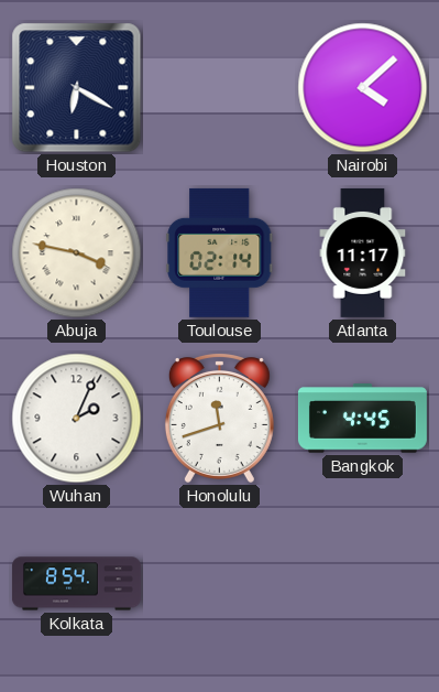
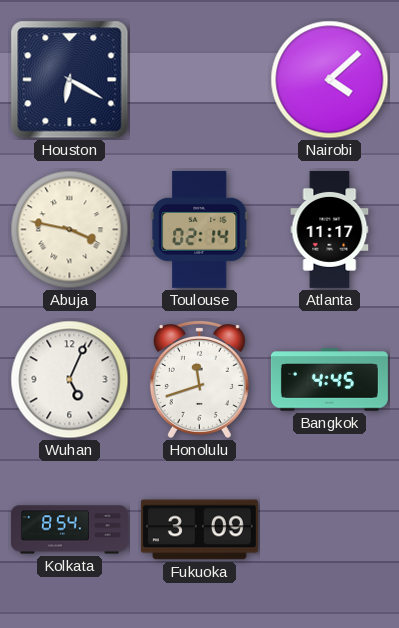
Wuhan: 2:04 -> 5:04
Fukuoka: none -> 3:09
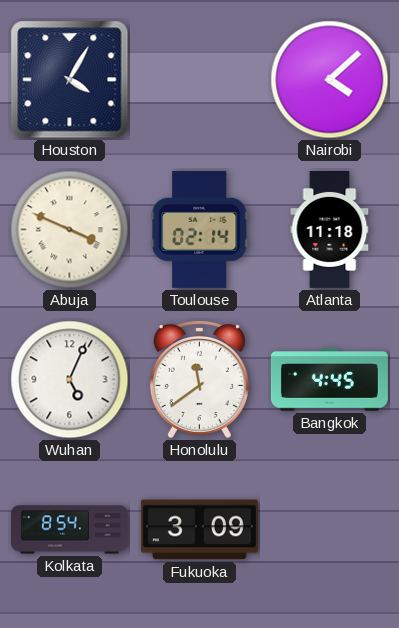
Houston: 6:20 -> 4:05
Abuja: 3:47 -> 3:49
Atlanta: 11:17 -> 11:18
Honolulu: 11:42 -> 11:39
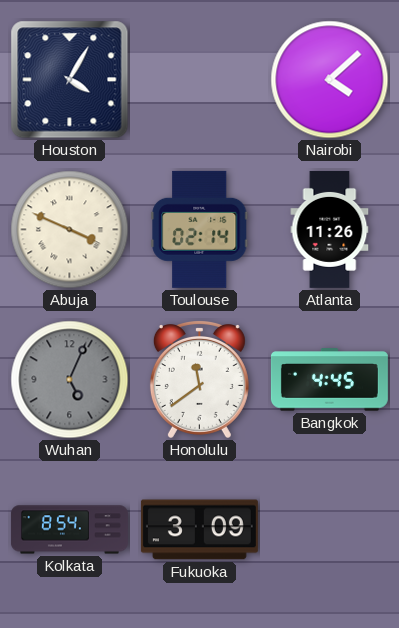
Atlanta: 11:18 -> 11:26
Wuhan dial: white -> grey
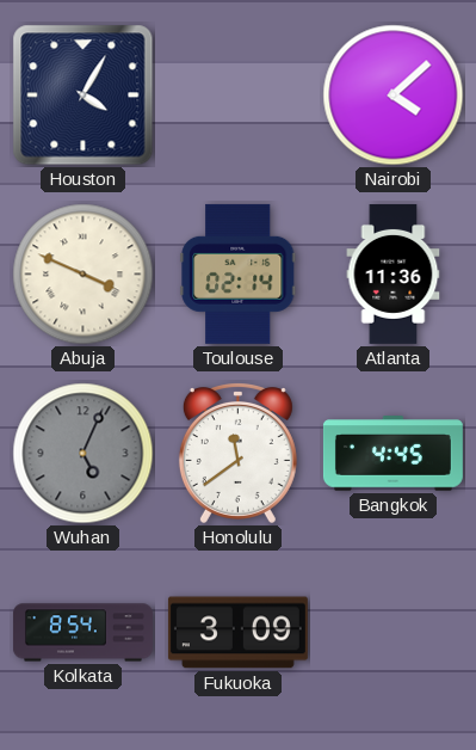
Atlanta: 11:26 -> 11:36
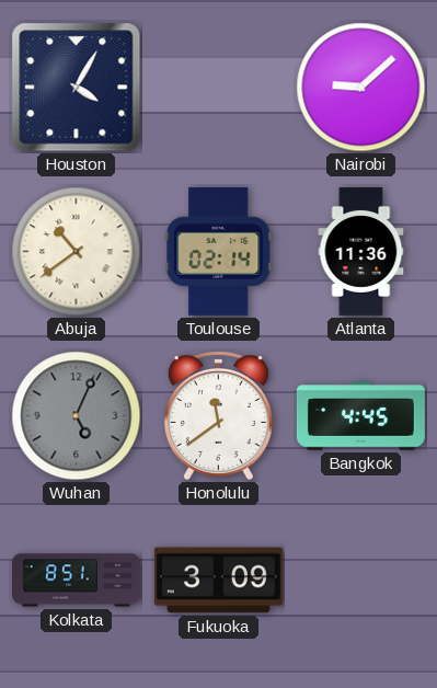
Nairobi: 4:08 -> 9:08
Abuja: 3:49 -> 10:39
Kolkata: 8:54 -> 8:51
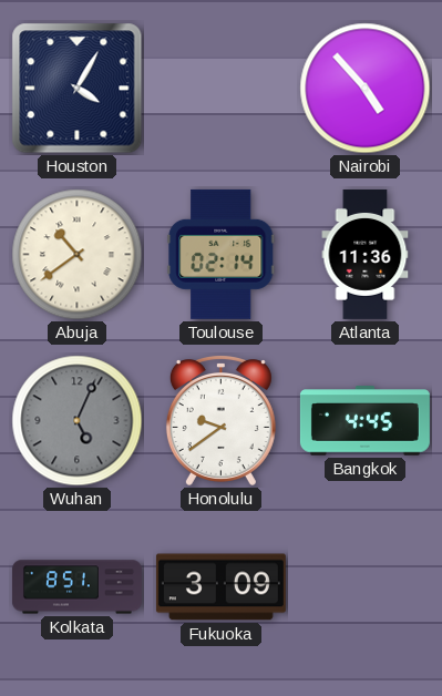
Nairobi: 9:08 -> 4:53
Honolulu: 11:39 -> 9:39
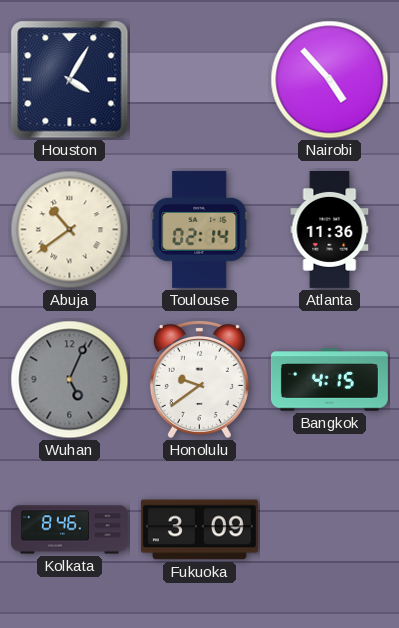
Bangkok: 4:45 -> 4:15
Kolkata: 8:51 -> 8:46
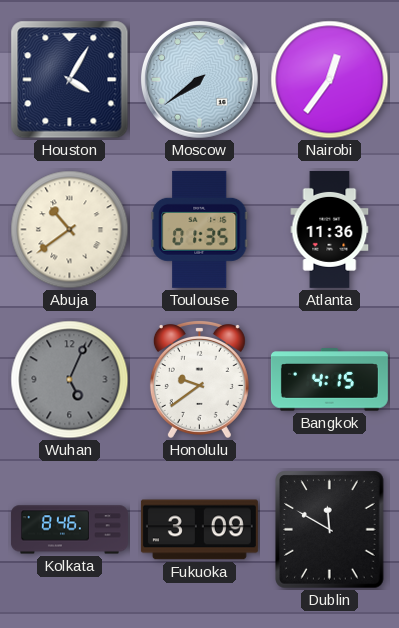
Moscow: none -> 7:39
Nairobi: 4:53 -> 12:36
Toulouse: 02:14 -> 01:35
Dublin: none -> 11:50
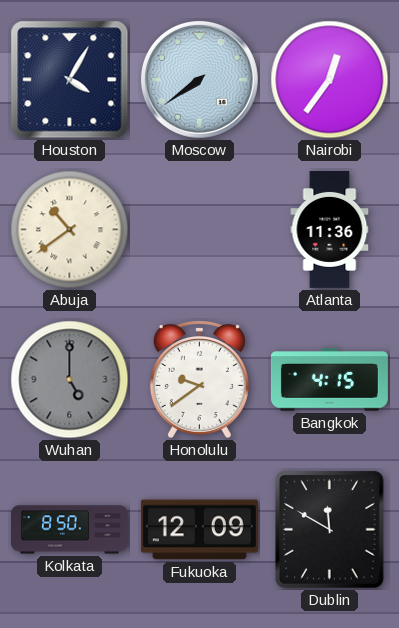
Toulouse: 01:35 -> none
Wuhan: 5:04 -> 5:00
Kolkata: 8:46 -> 8:50
Fukuoka: 3:09 -> 12:09
